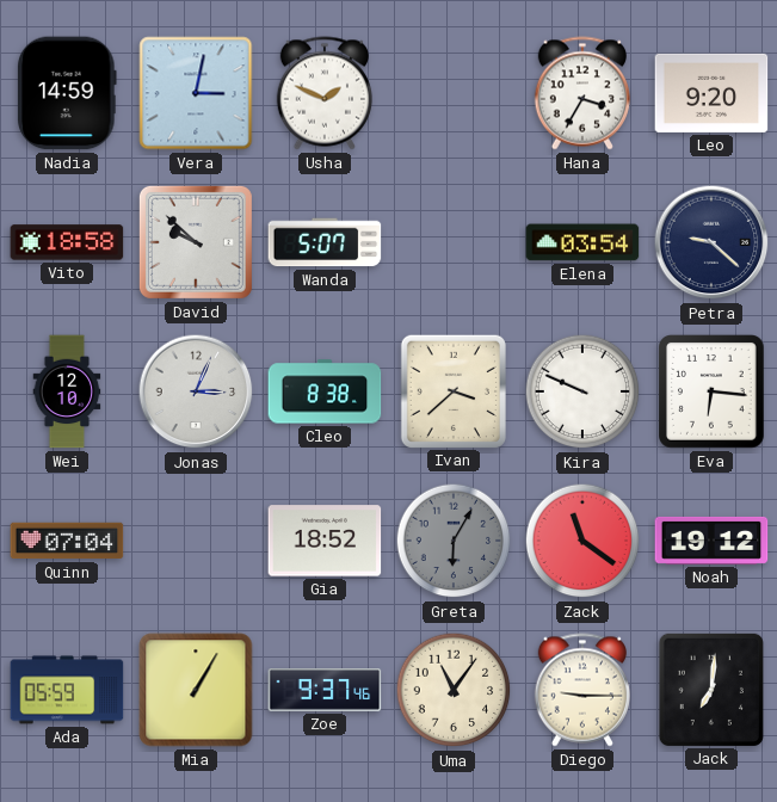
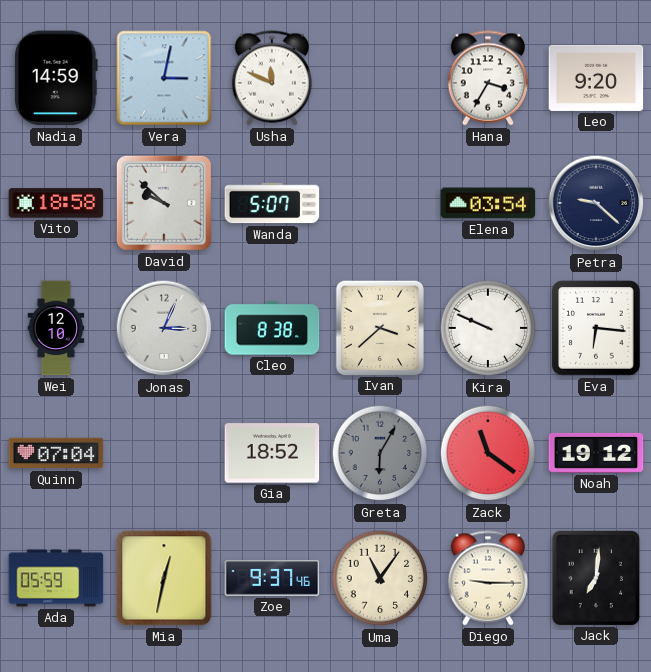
Usha: 1:49 -> 11:49
Mia: 1:05 -> 12:32
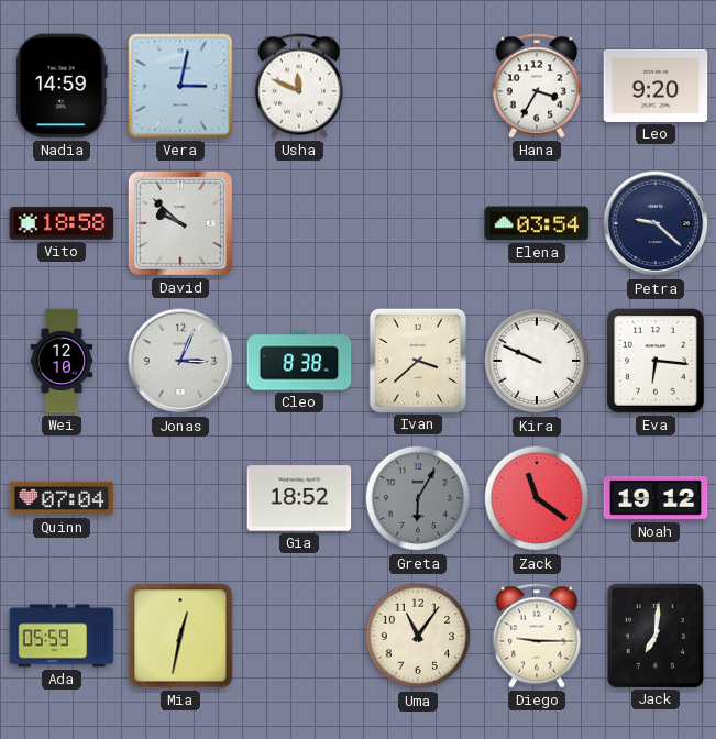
Wanda: 5:07 -> none
Zoe: 9:37 -> none
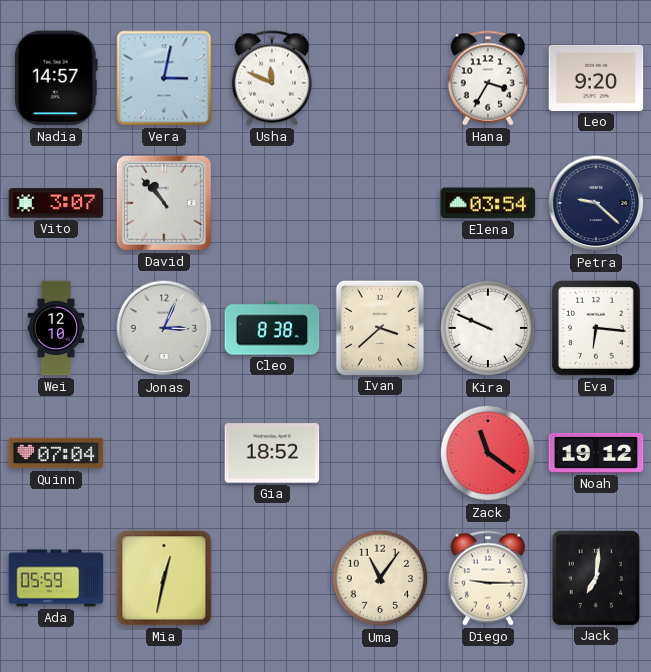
Nadia: 14:59 -> 14:57
Vito: 18:58 -> 3:07
David: 9:52 -> 10:53
Greta: 6:05 -> none
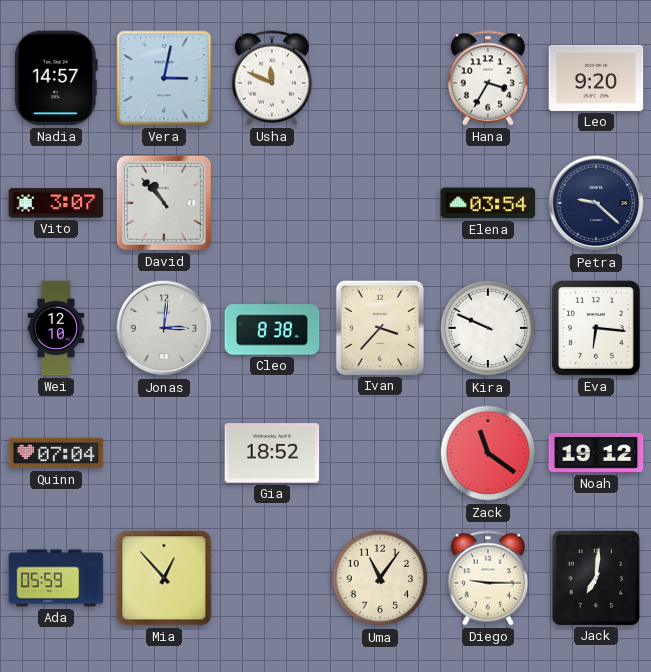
Jonas: 3:04 -> 3:01
Ivan: 3:38 -> 3:37
Mia: 12:32 -> 12:53
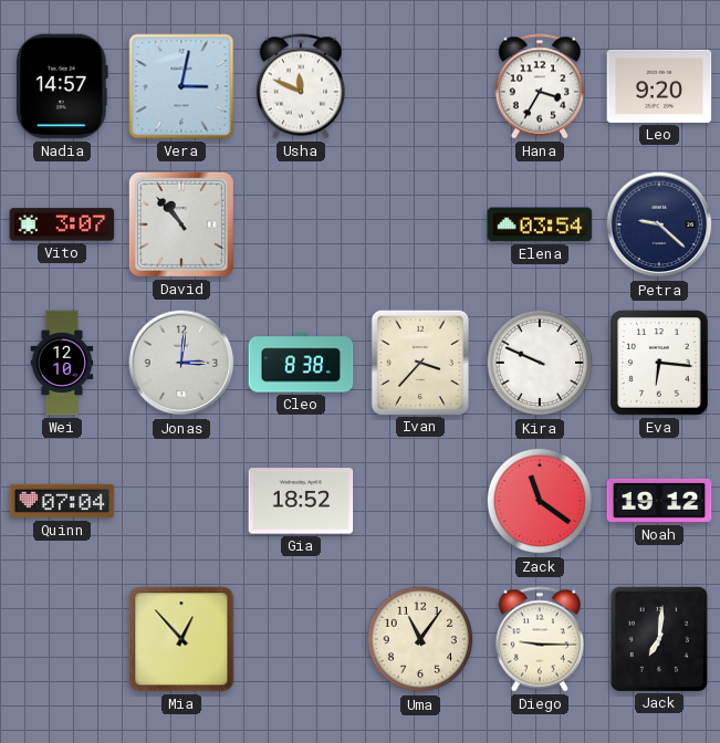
Ada: 05:59 -> none
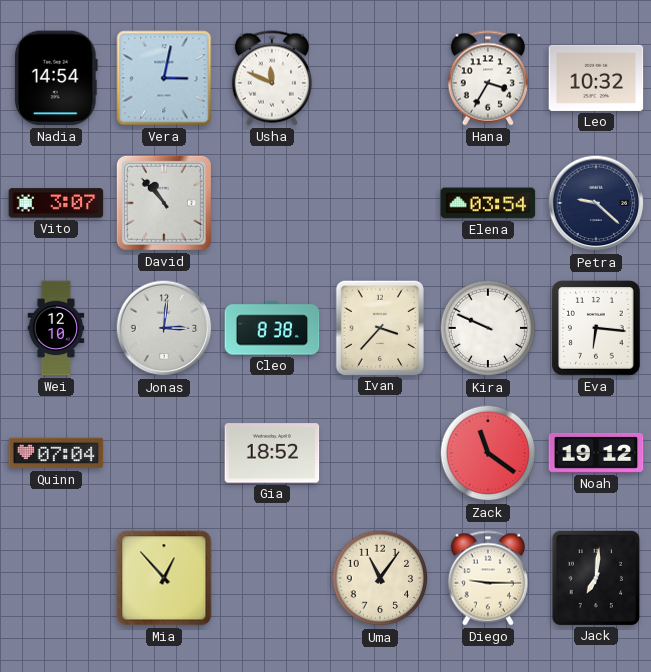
Nadia: 14:57 -> 14:54
Leo: 9:20 -> 10:32
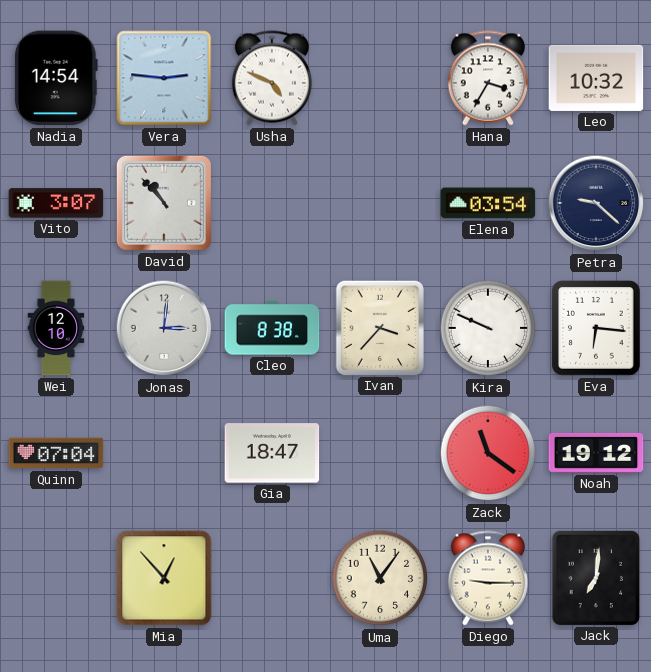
Vera: 3:02 -> 2:46
Usha: 11:49 -> 4:49
Gia: 18:52 -> 18:47
